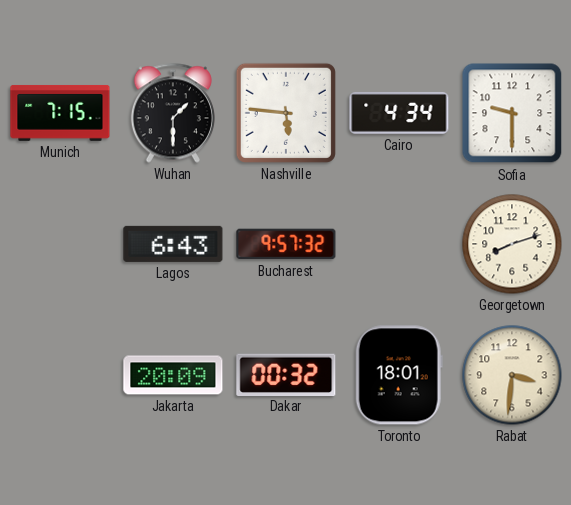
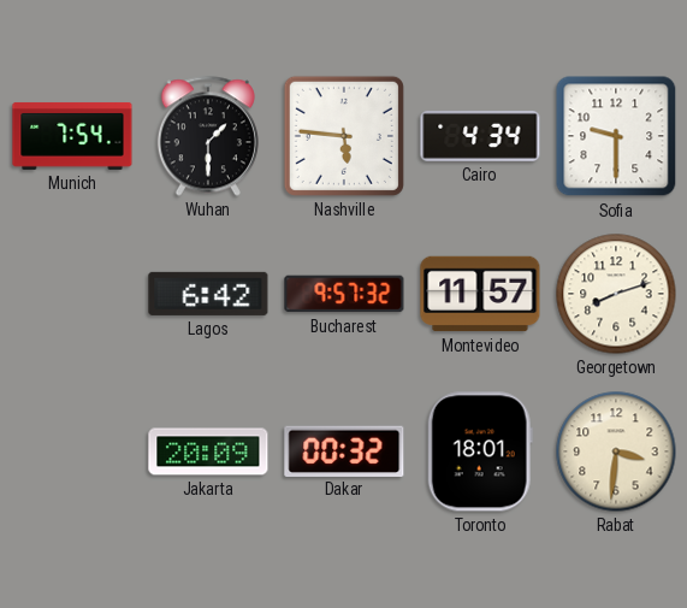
Munich: 7:15 -> 7:54
Lagos: 6:43 -> 6:42
Montevideo: none -> 11:57
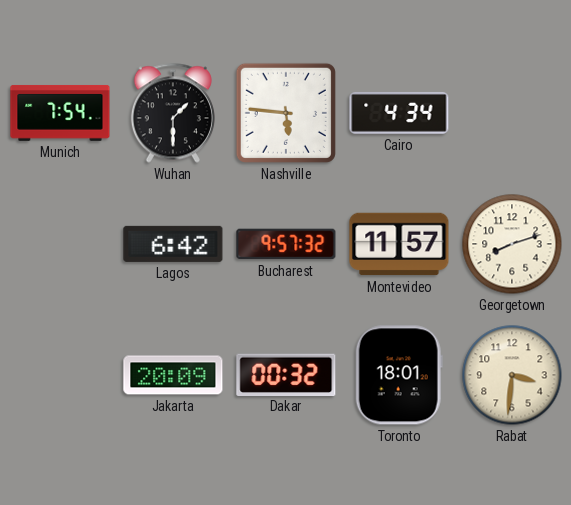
Sofia: 9:30 -> none
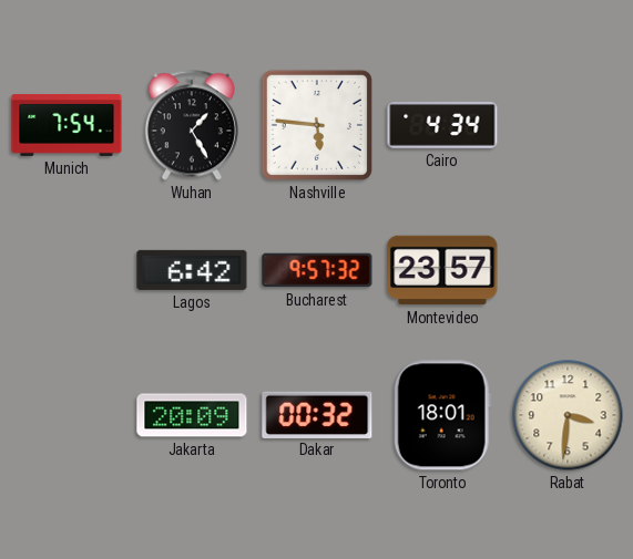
Wuhan: 1:30 -> 1:25
Montevideo: 11:57 -> 23:57
Georgetown: 8:12 -> none
